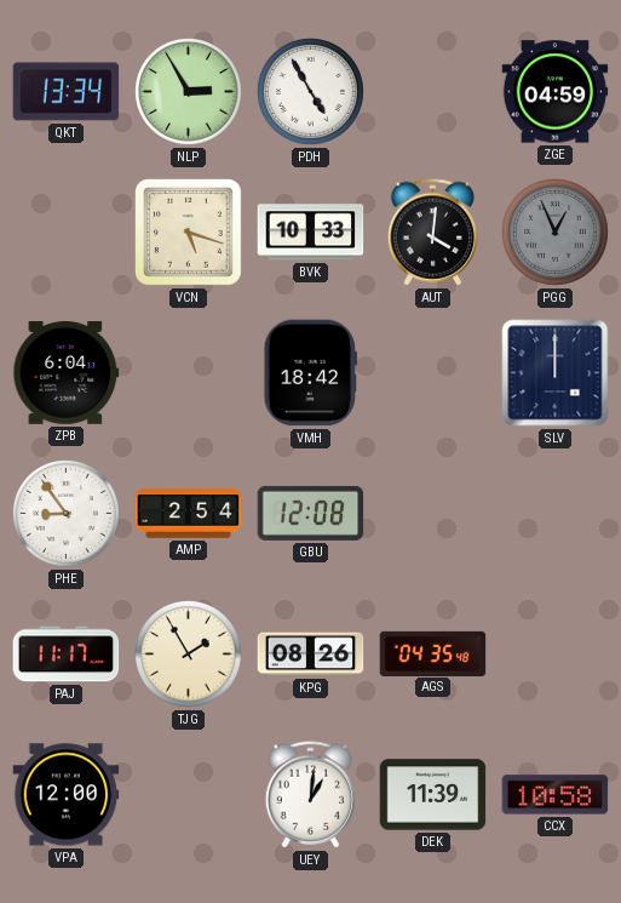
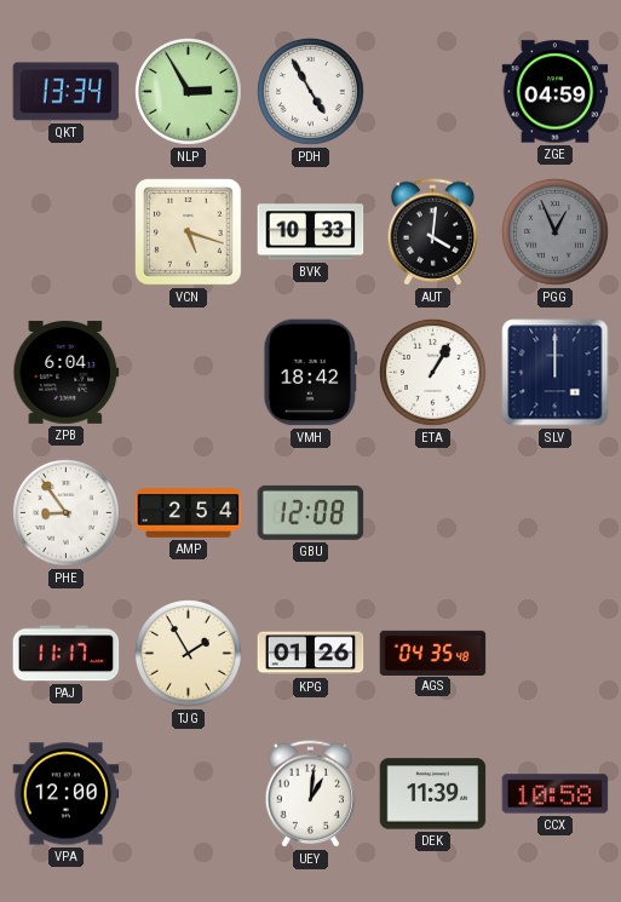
ETA: none -> 1:05
KPG: 08:26 -> 01:26
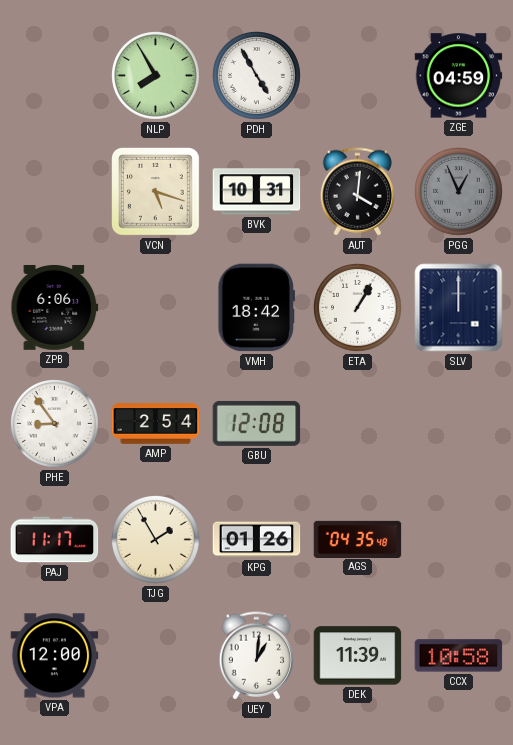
QKT: 13:34 -> none
NLP: 2:55 -> 7:55
BVK: 10:33 -> 10:31
ZPB: 6:04 -> 6:06
